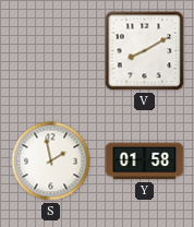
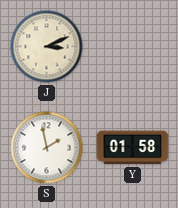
J: none -> 3:11
V: 8:10 -> none
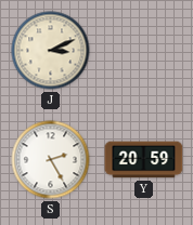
S: 1:58 -> 2:25
Y: 01:58 -> 20:59
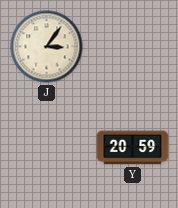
J: 3:11 -> 3:06
S: 2:25 -> none
